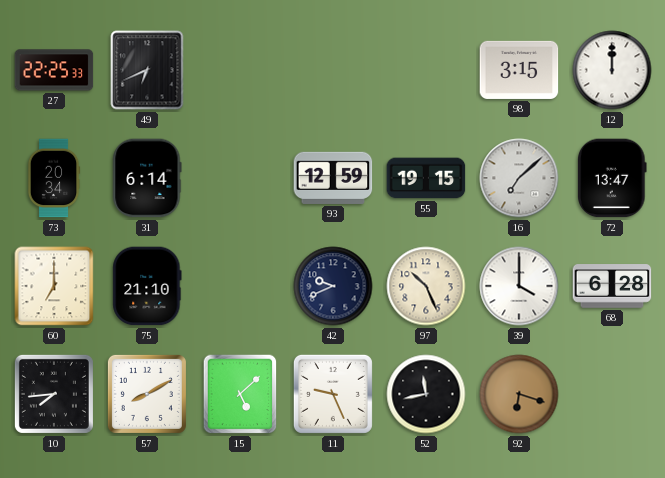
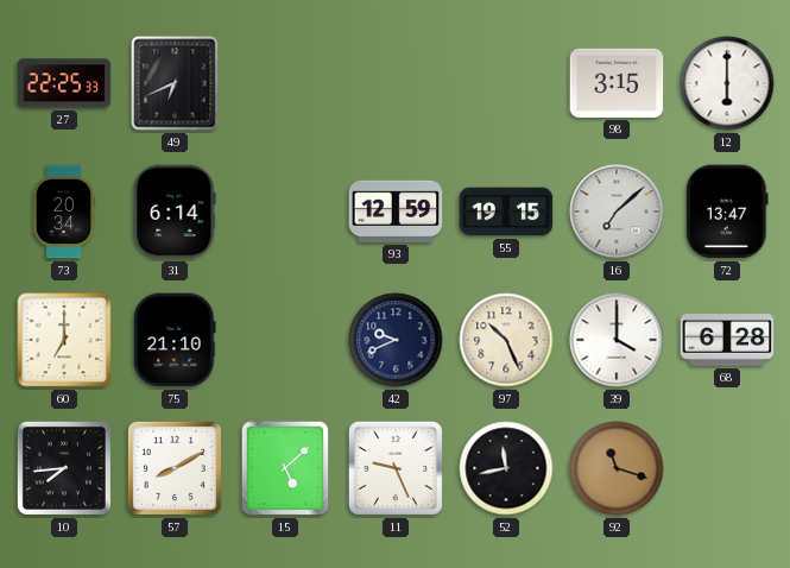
12: 12:00 -> 6:00
92: 6:18 -> 11:18
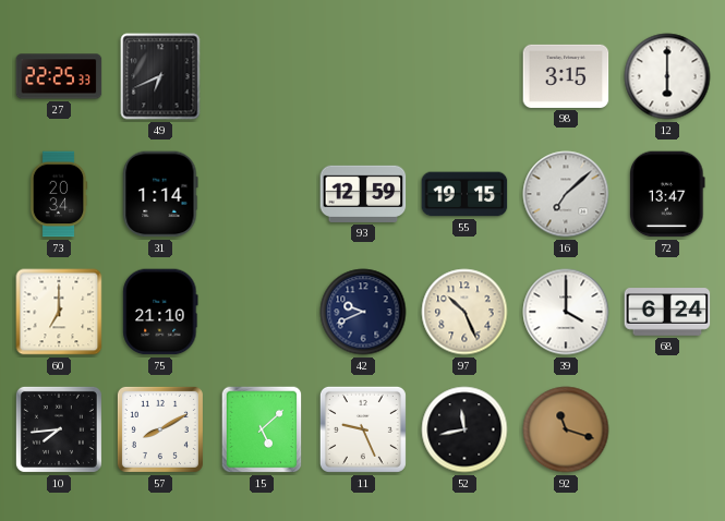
31: 6:14 -> 1:14
68: 6:28 -> 6:24
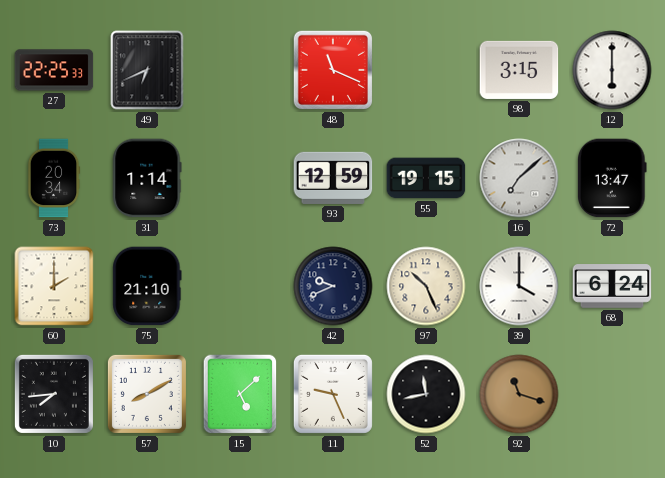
48: none -> 11:19
60: 7:00 -> 2:00
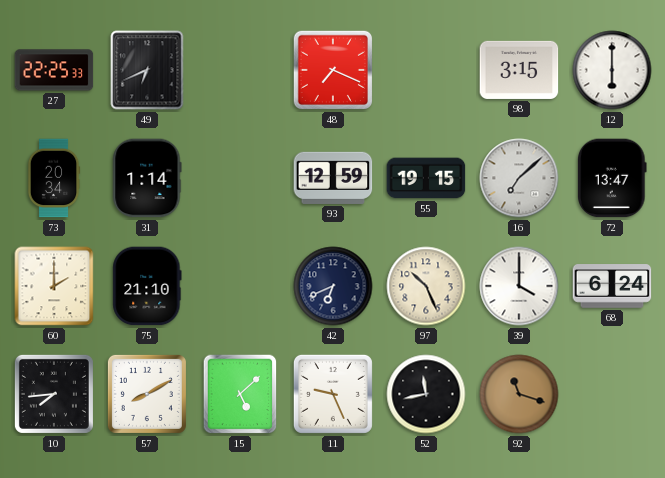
48: 11:19 -> 7:19
42: 9:41 -> 6:41
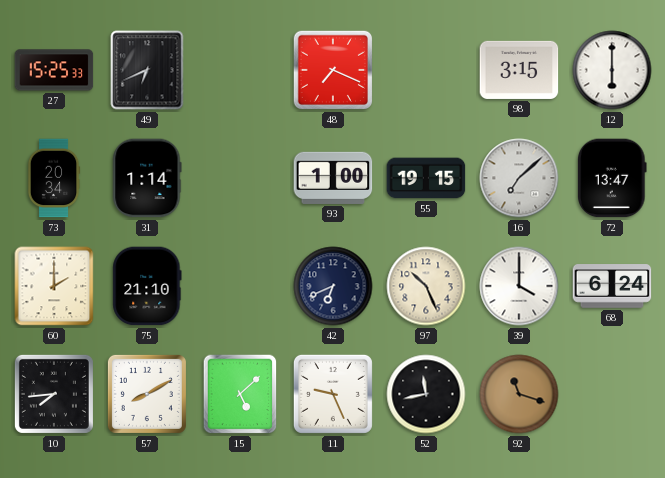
27: 22:25 -> 15:25
93: 12:59 -> 1:00
